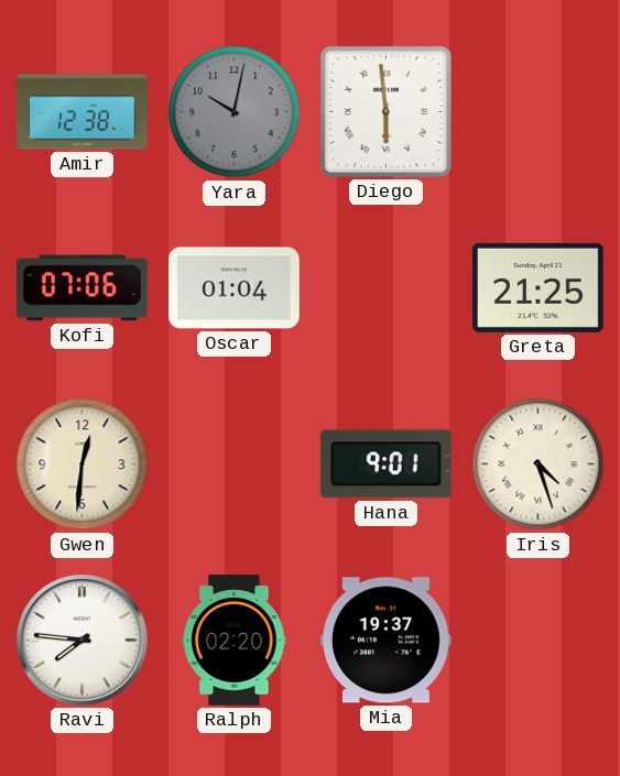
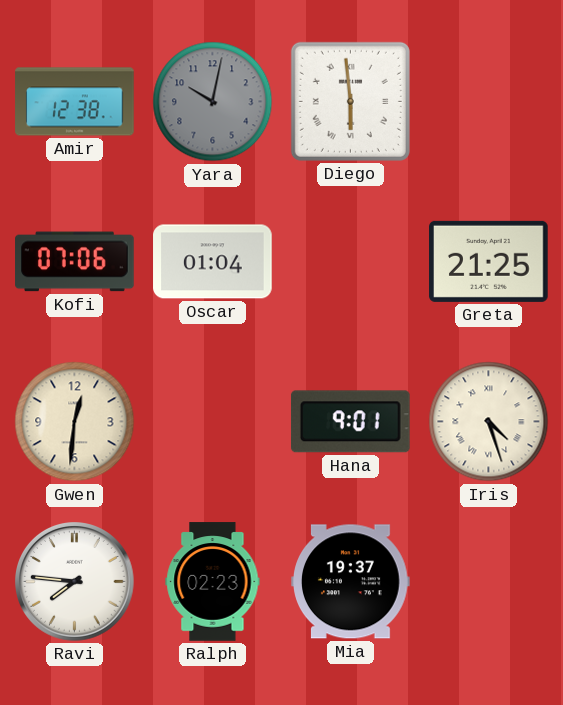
Ralph: 02:20 -> 02:23
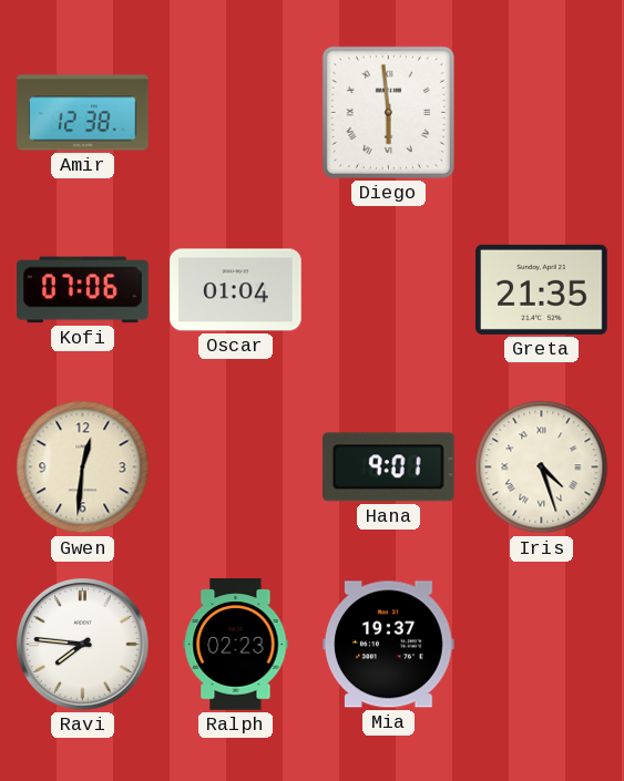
Yara: 10:02 -> none
Greta: 21:25 -> 21:35
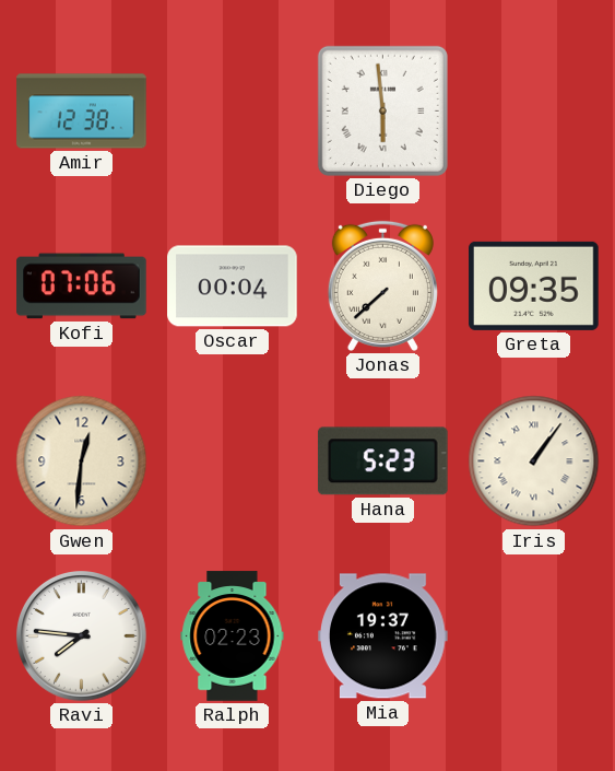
Oscar: 01:04 -> 00:04
Jonas: none -> 7:38
Greta: 21:35 -> 09:35
Hana: 9:01 -> 5:23
Iris: 4:27 -> 1:06
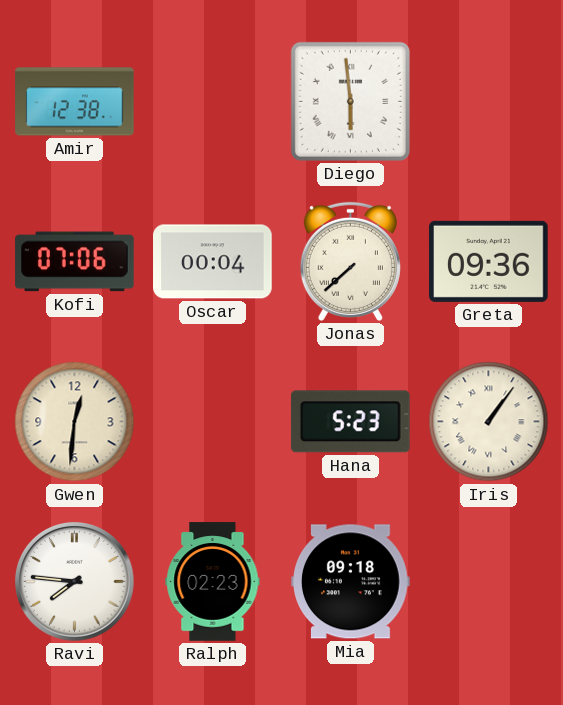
Greta: 09:35 -> 09:36
Mia: 19:37 -> 09:18
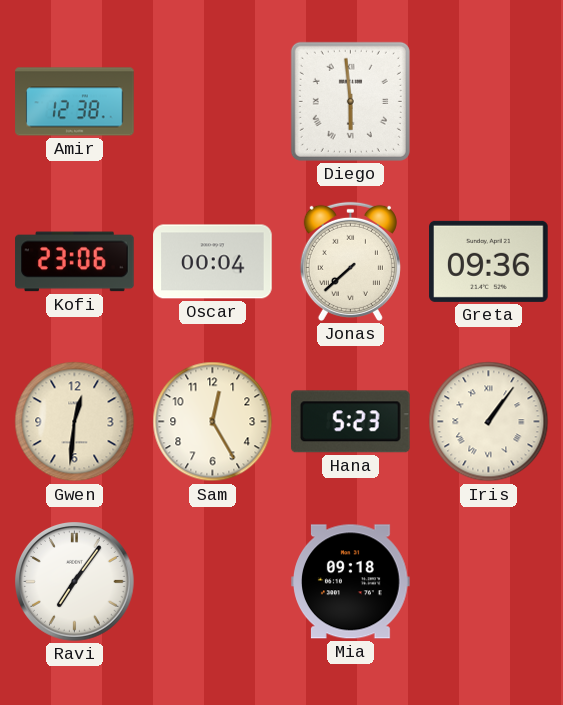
Kofi: 07:06 -> 23:06
Sam: none -> 12:25
Ravi: 7:46 -> 7:06
Ralph: 02:23 -> none
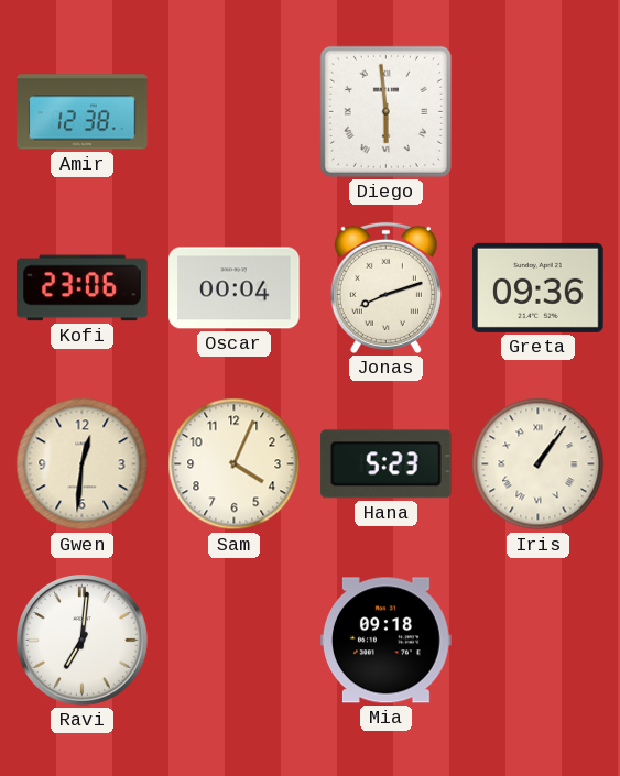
Jonas: 7:38 -> 8:12
Sam: 12:25 -> 4:04
Ravi: 7:06 -> 7:01
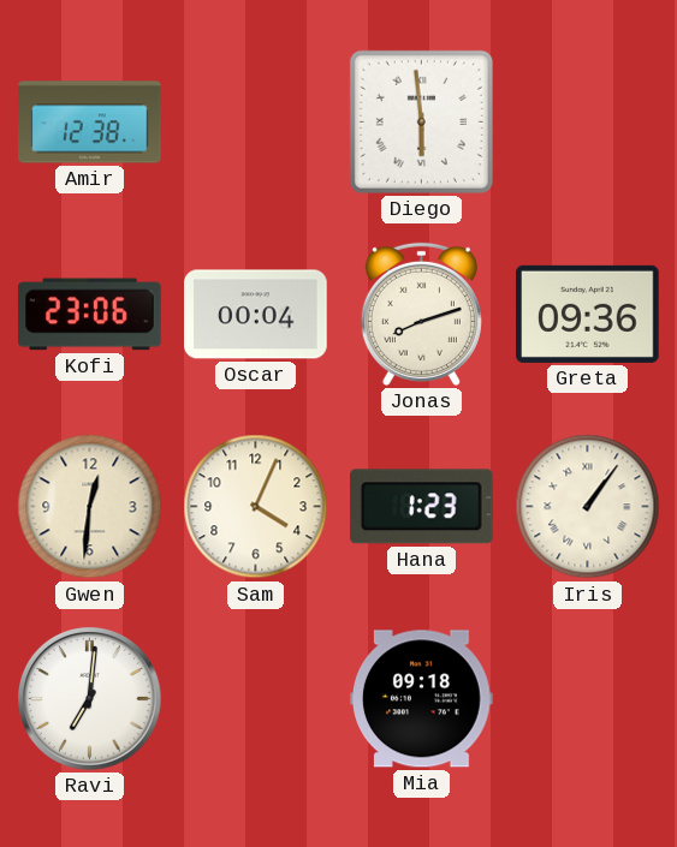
Hana: 5:23 -> 1:23
